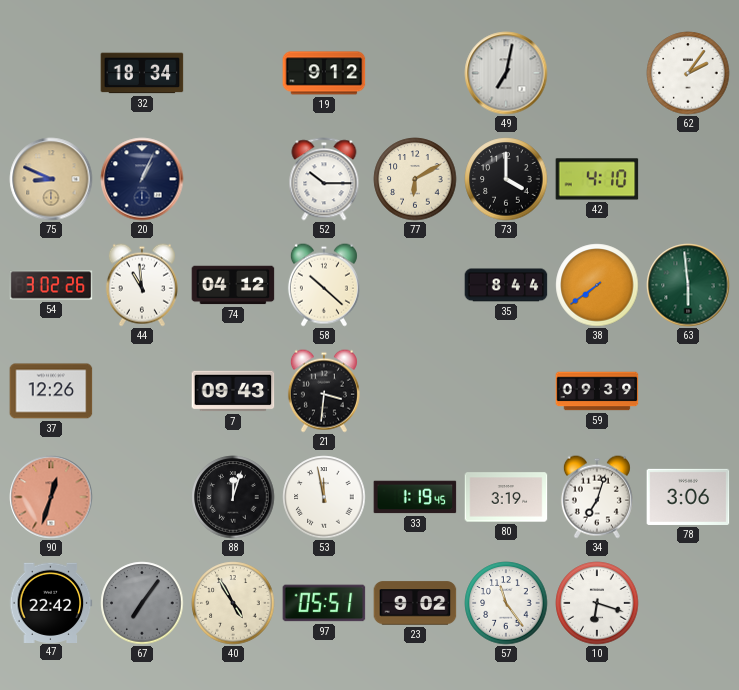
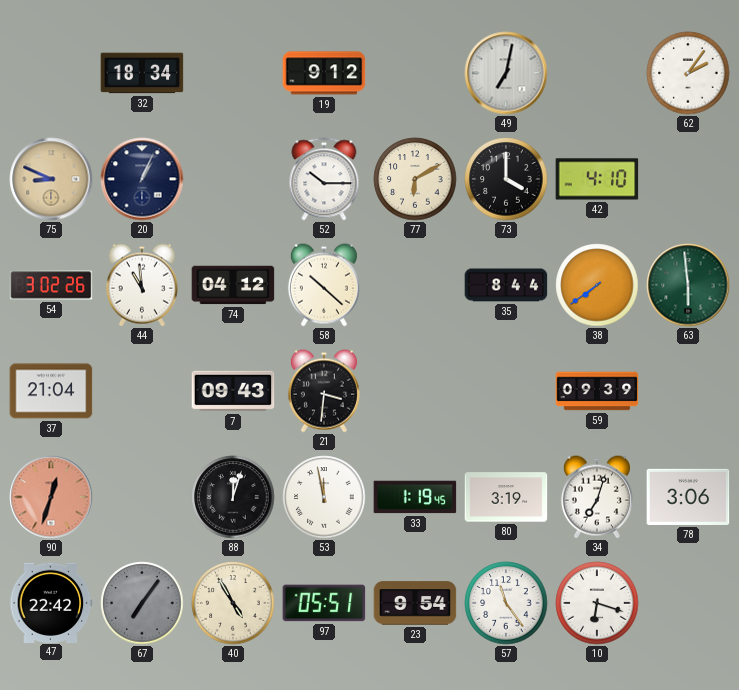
37: 12:26 -> 21:04
23: 9:02 -> 9:54
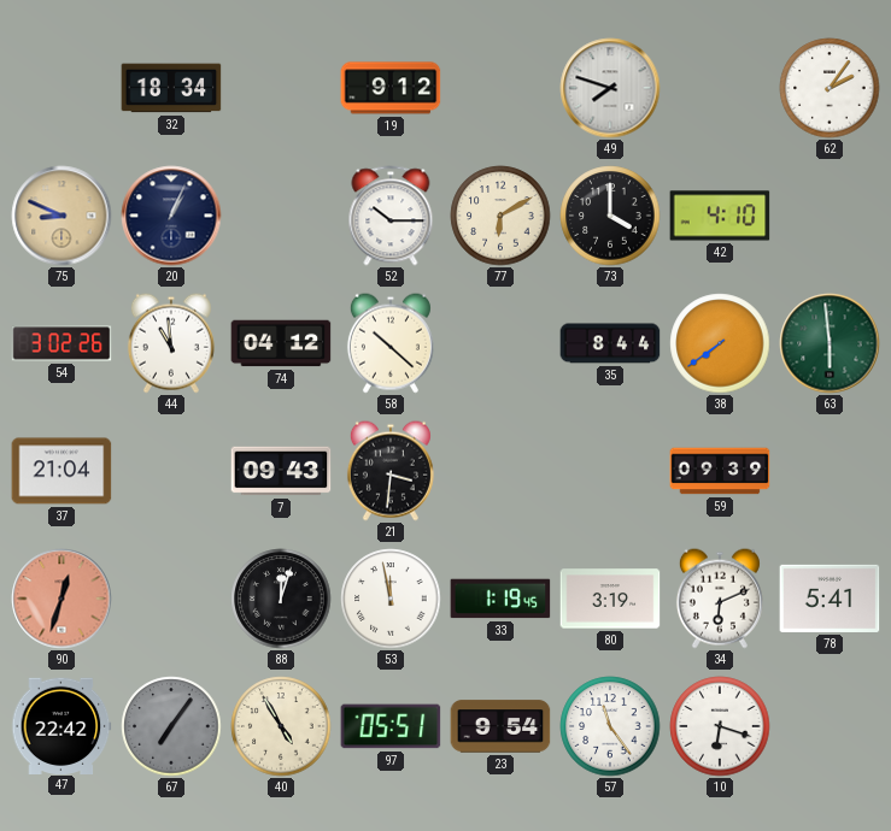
49: 7:02 -> 7:48
34: 7:03 -> 6:11
78: 3:06 -> 5:41
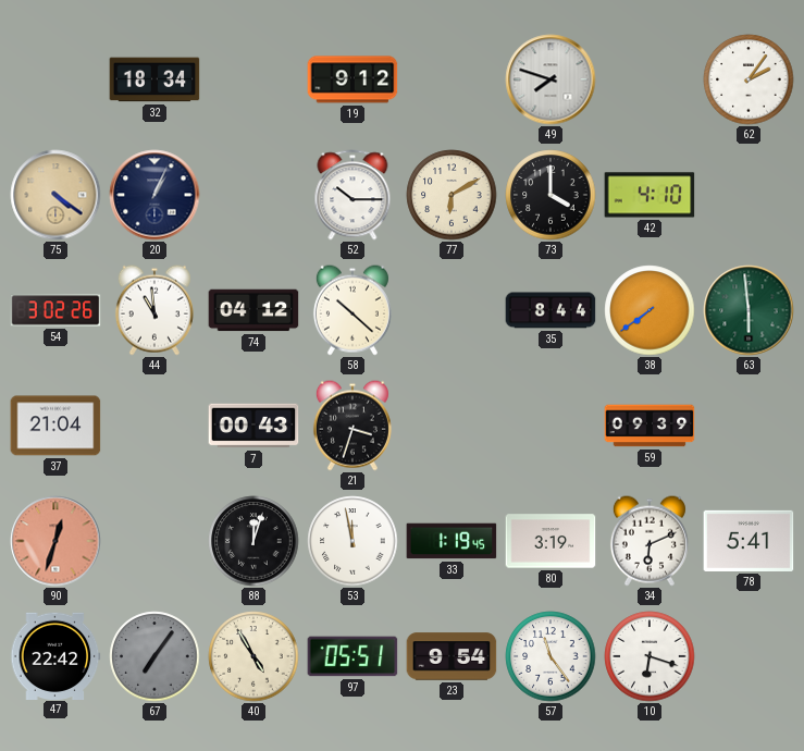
75: 8:49 -> 4:21
7: 09:43 -> 00:43
21: 3:31 -> 3:33
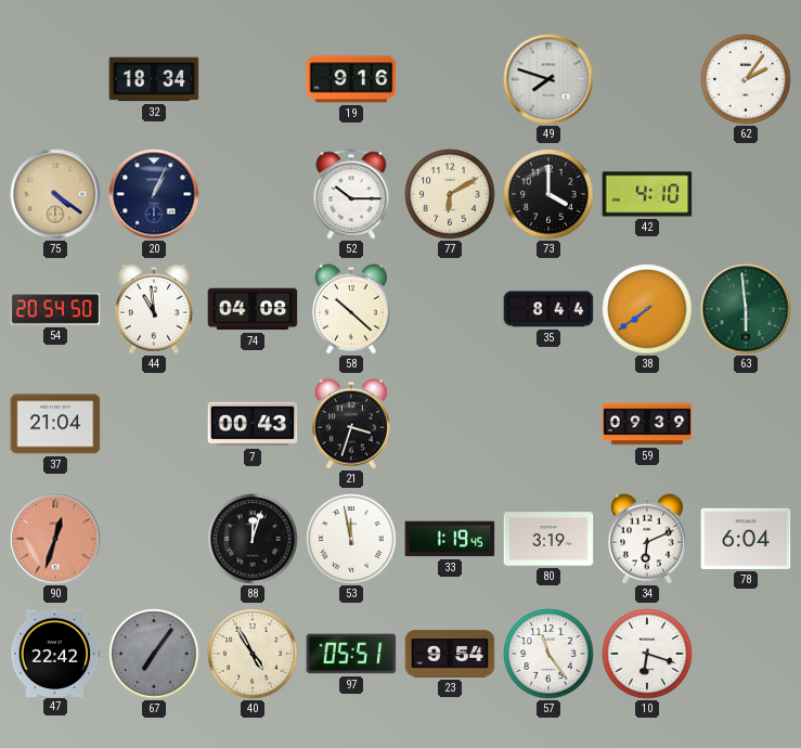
19: 9:12 -> 9:16
54: 3:02 -> 20:54
74: 04:12 -> 04:08
78: 5:41 -> 6:04
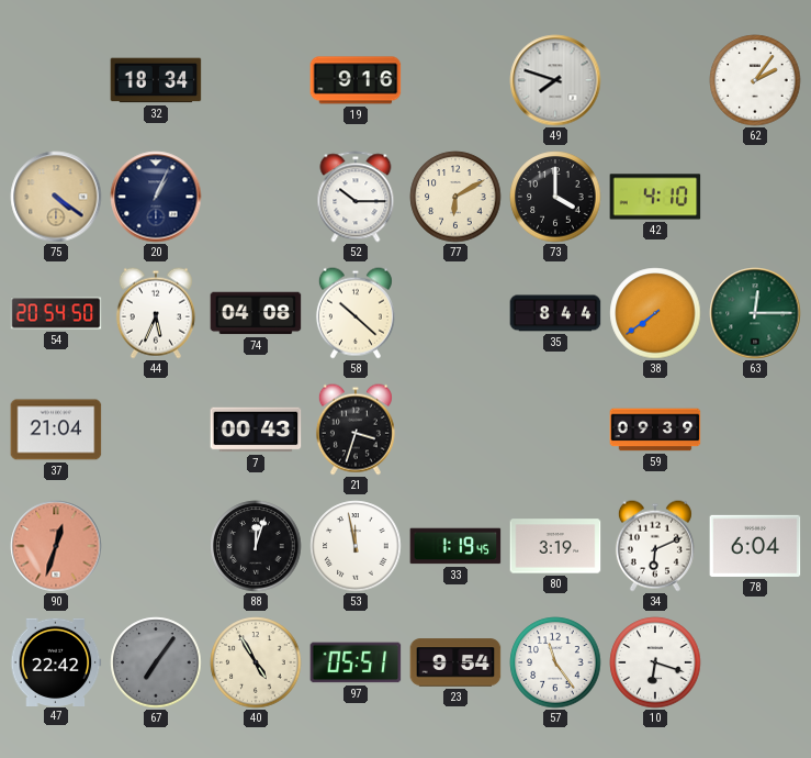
44: 10:59 -> 5:34
63: 5:59 -> 12:15
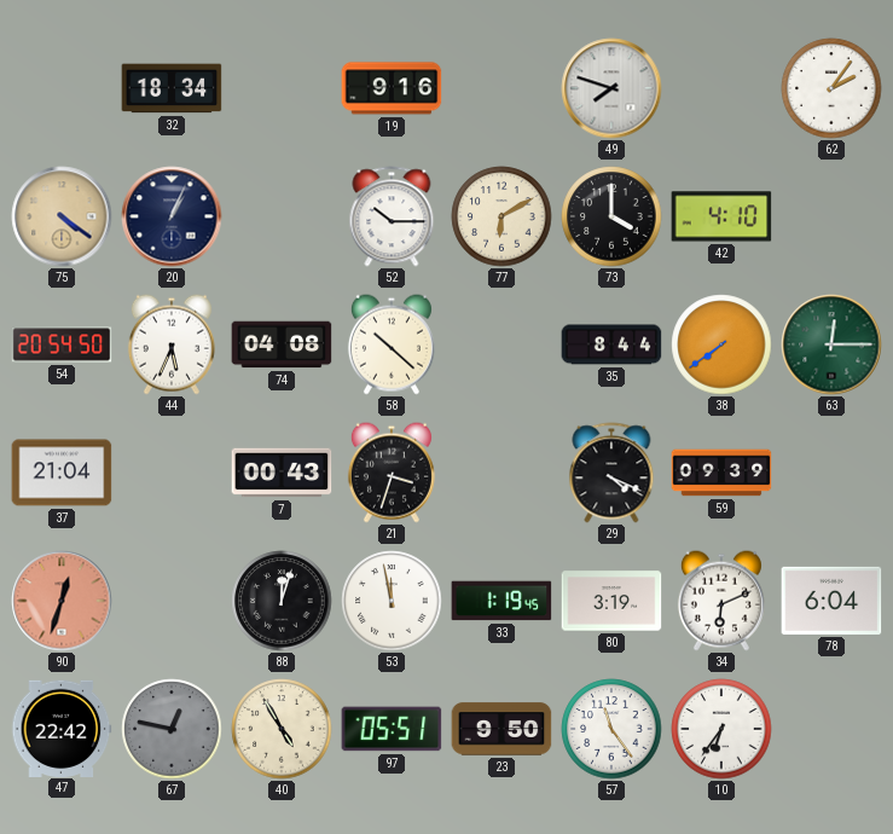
29: none -> 4:19
67: 7:06 -> 12:47
23: 9:54 -> 9:50
10: 6:18 -> 6:36
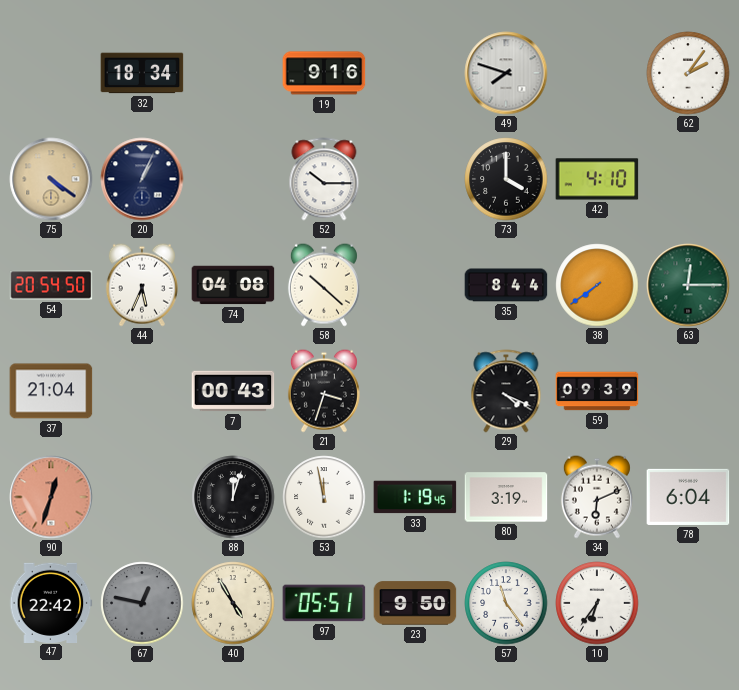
77: 6:10 -> none
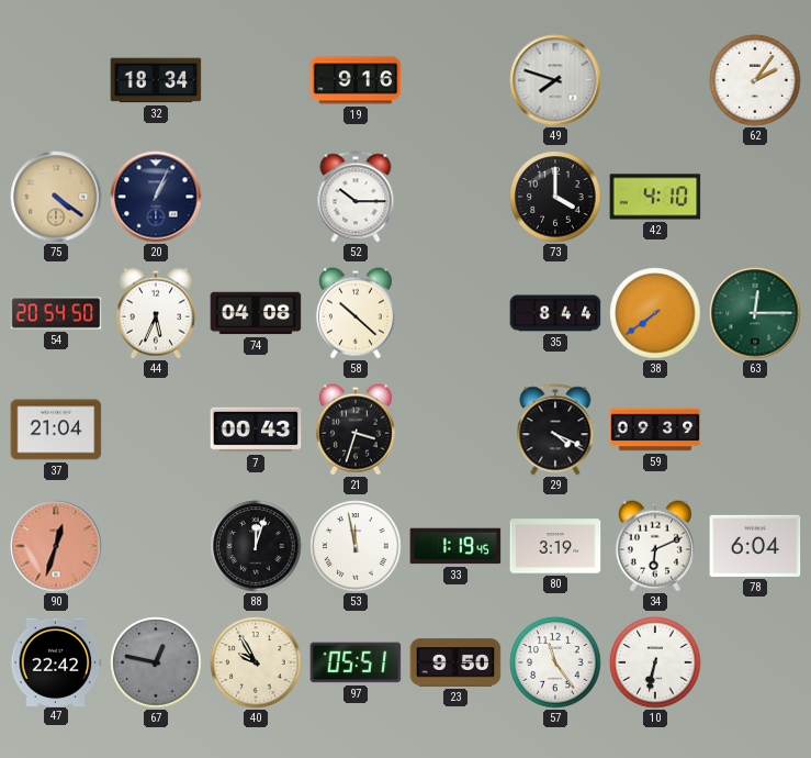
40: 4:55 -> 9:55
10: 6:36 -> 6:32
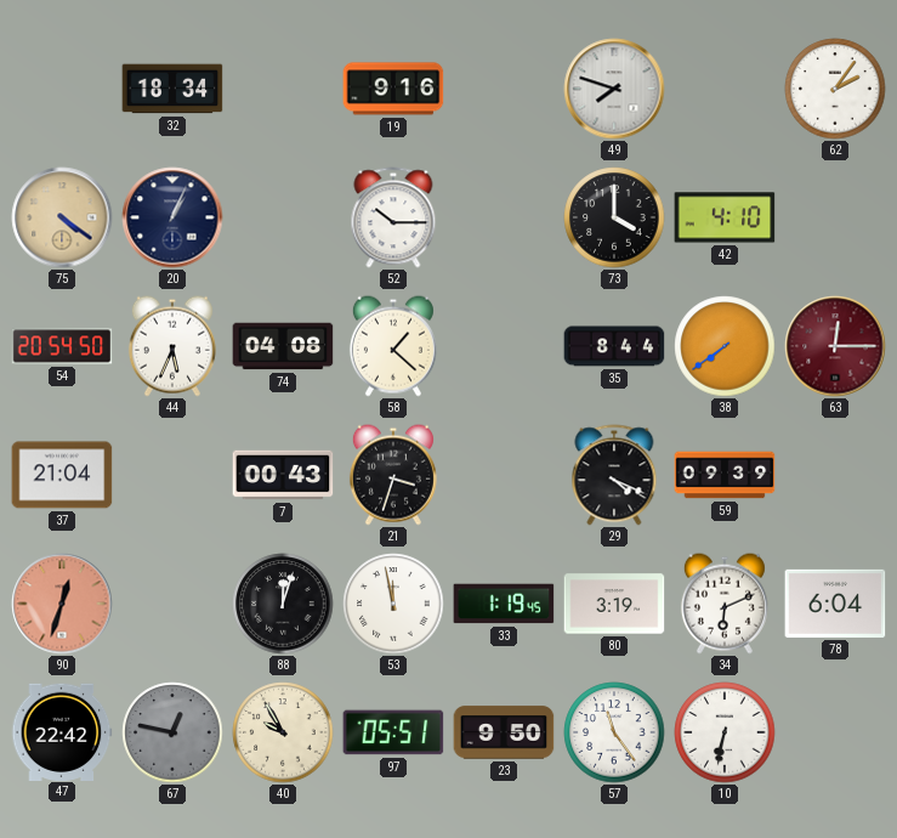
58: 10:22 -> 1:22
63 dial: green -> burgundy
